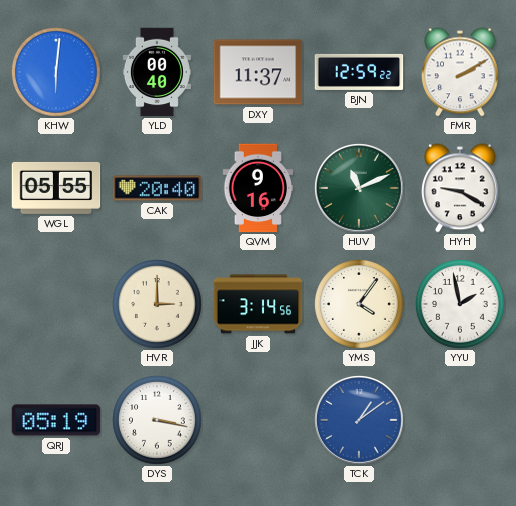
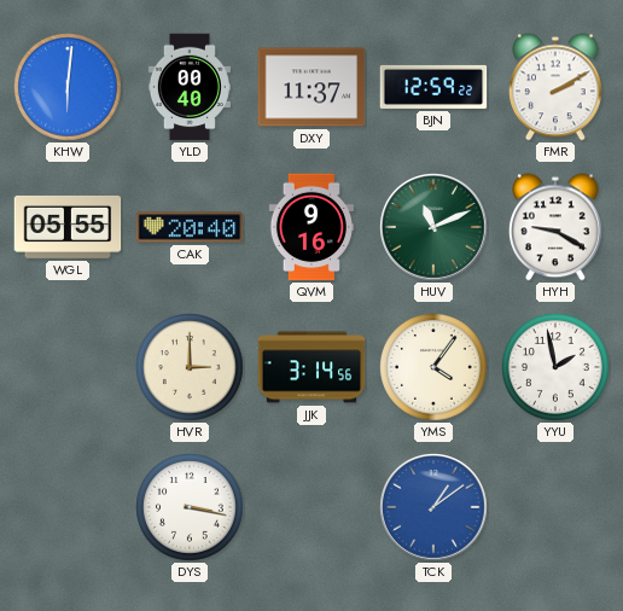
QRJ: 05:19 -> none
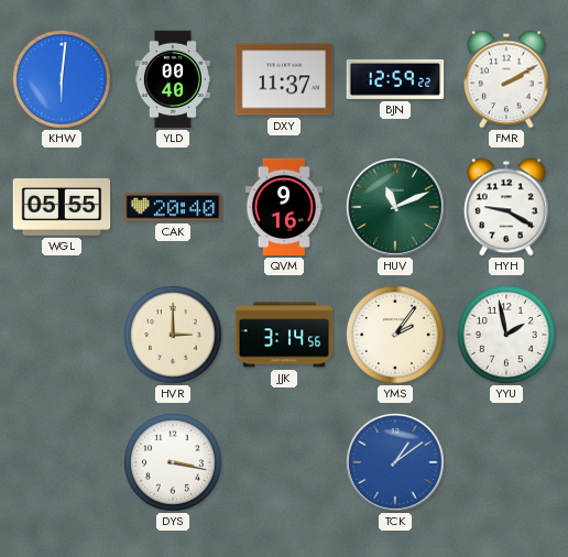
YMS: 4:06 -> 2:06
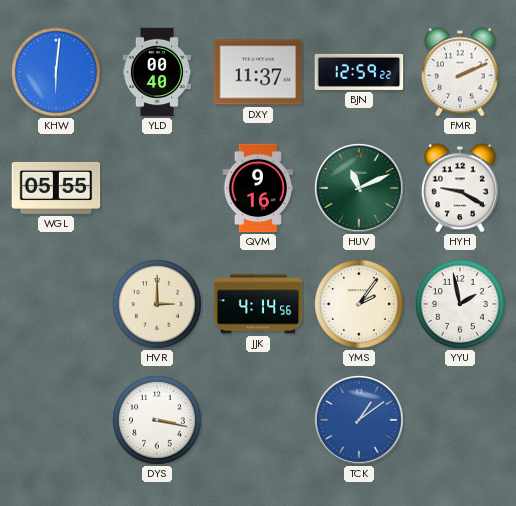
FMR: 2:10 -> 2:11
CAK: 20:40 -> none
JJK: 3:14 -> 4:14
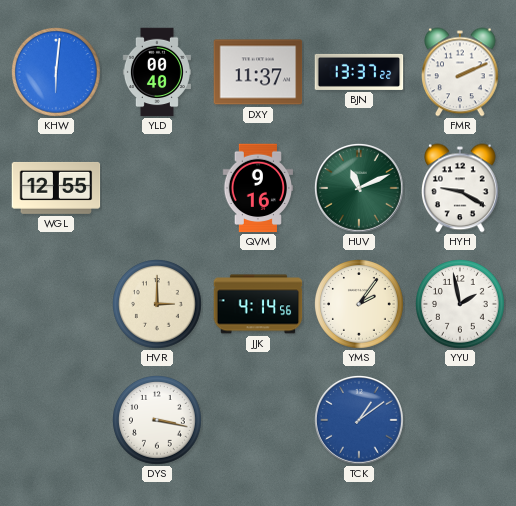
BJN: 12:59 -> 13:37
WGL: 05:55 -> 12:55
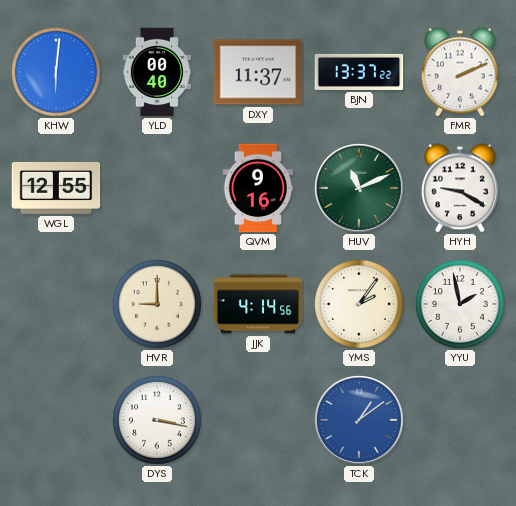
HVR: 3:00 -> 9:00
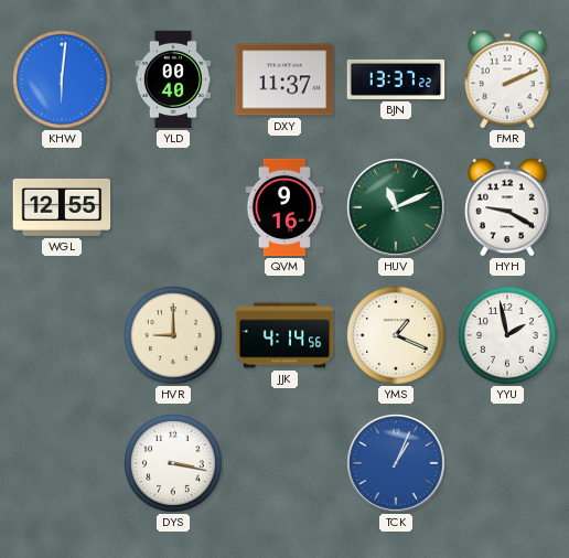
YMS: 2:06 -> 1:19
TCK: 1:09 -> 1:04
